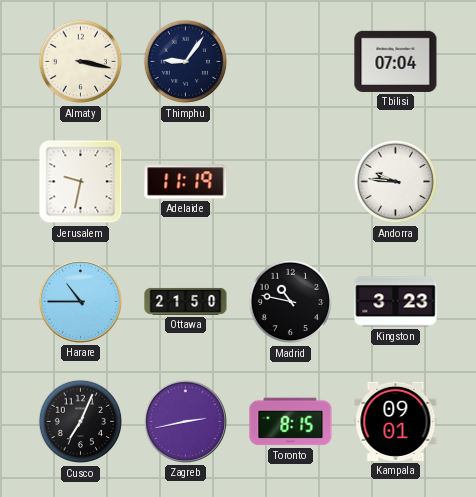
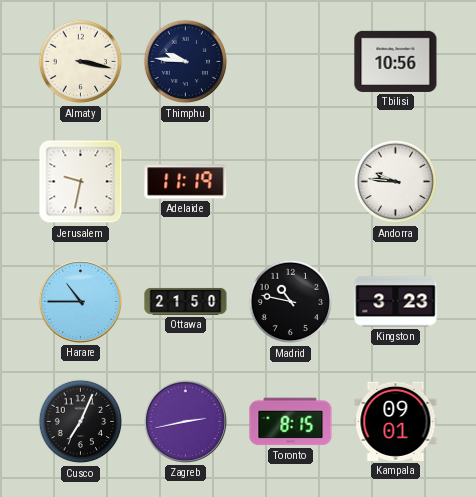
Thimphu: 9:06 -> 9:46
Tbilisi: 07:04 -> 10:56
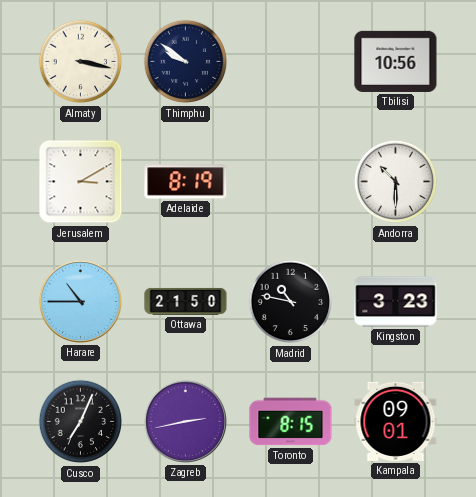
Thimphu: 9:46 -> 9:51
Jerusalem: 9:32 -> 3:10
Adelaide: 11:19 -> 8:19
Andorra: 9:46 -> 10:30
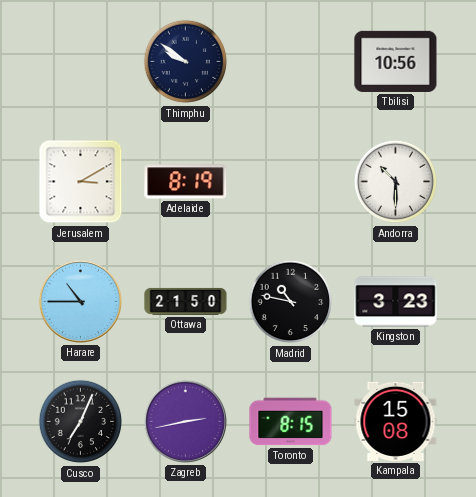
Almaty: 3:17 -> none
Kampala: 09:01 -> 15:08
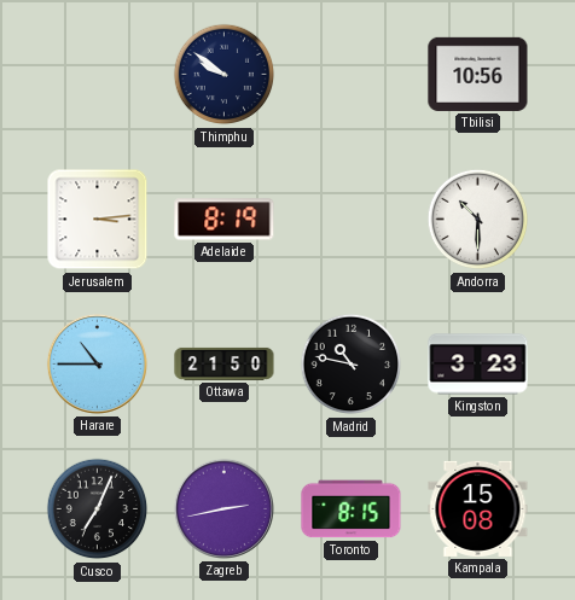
Jerusalem: 3:10 -> 3:14
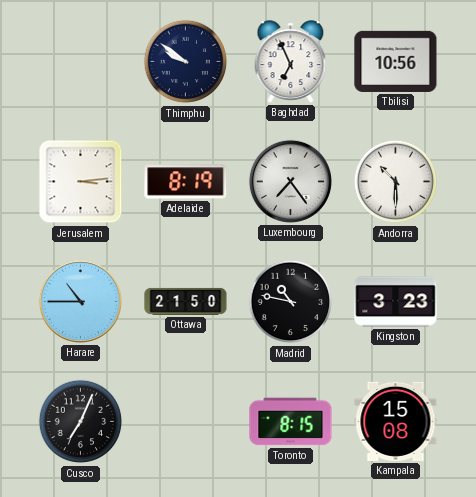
Baghdad: none -> 6:56
Luxembourg: none -> 7:24
Zagreb: 2:43 -> none
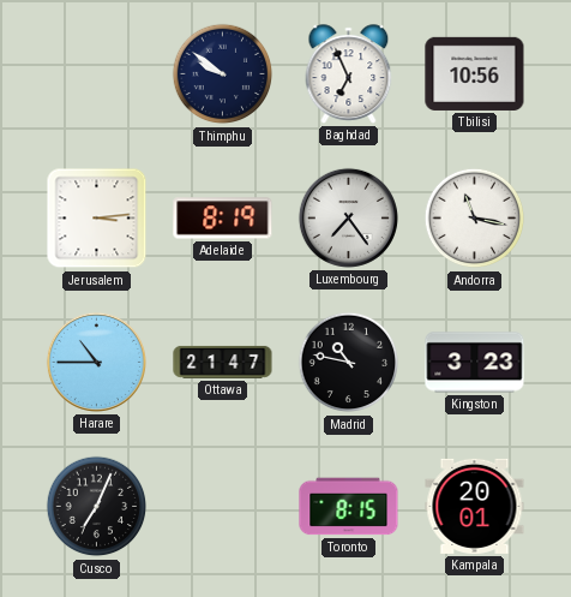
Andorra: 10:30 -> 11:17
Ottawa: 21:50 -> 21:47
Kampala: 15:08 -> 20:01
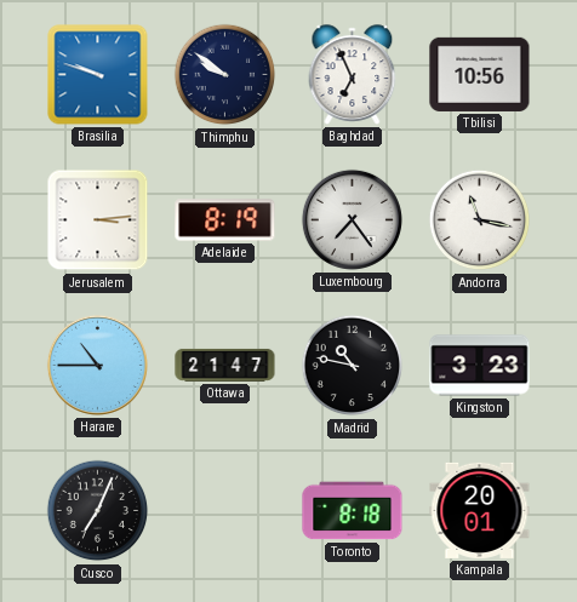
Brasilia: none -> 9:48
Toronto: 8:15 -> 8:18
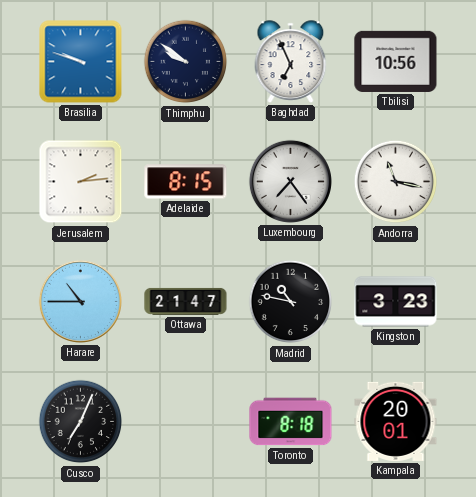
Jerusalem: 3:14 -> 2:14
Adelaide: 8:19 -> 8:15
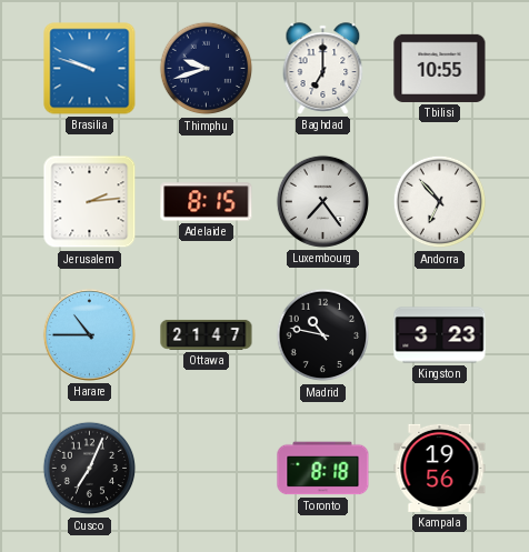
Thimphu: 9:51 -> 9:42
Baghdad: 6:56 -> 7:00
Tbilisi: 10:56 -> 10:55
Andorra: 11:17 -> 6:53
Kampala: 20:01 -> 19:56
